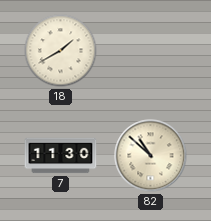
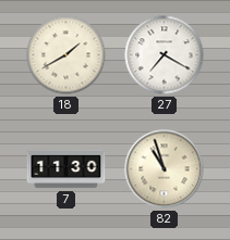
27: none -> 7:20
82: 10:52 -> 10:57
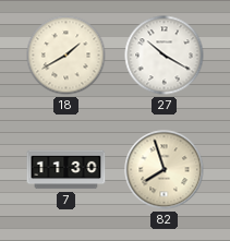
27: 7:20 -> 10:20
82: 10:57 -> 7:57
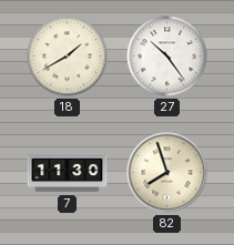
27: 10:20 -> 10:24
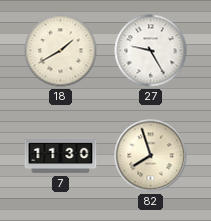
27: 10:24 -> 9:25
